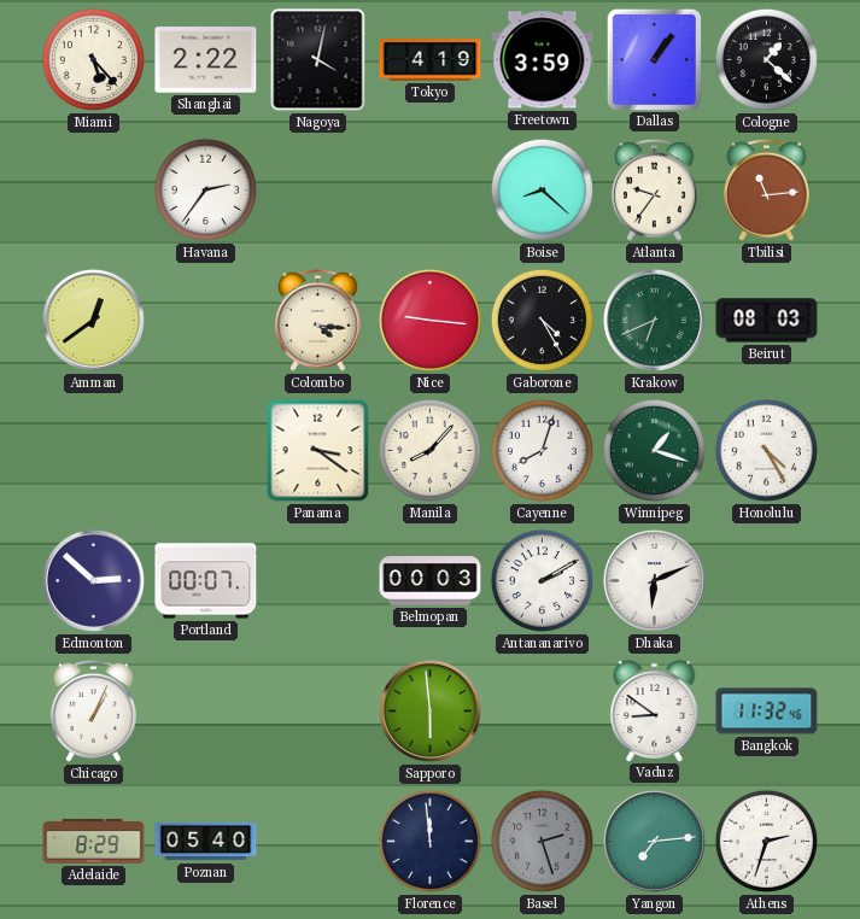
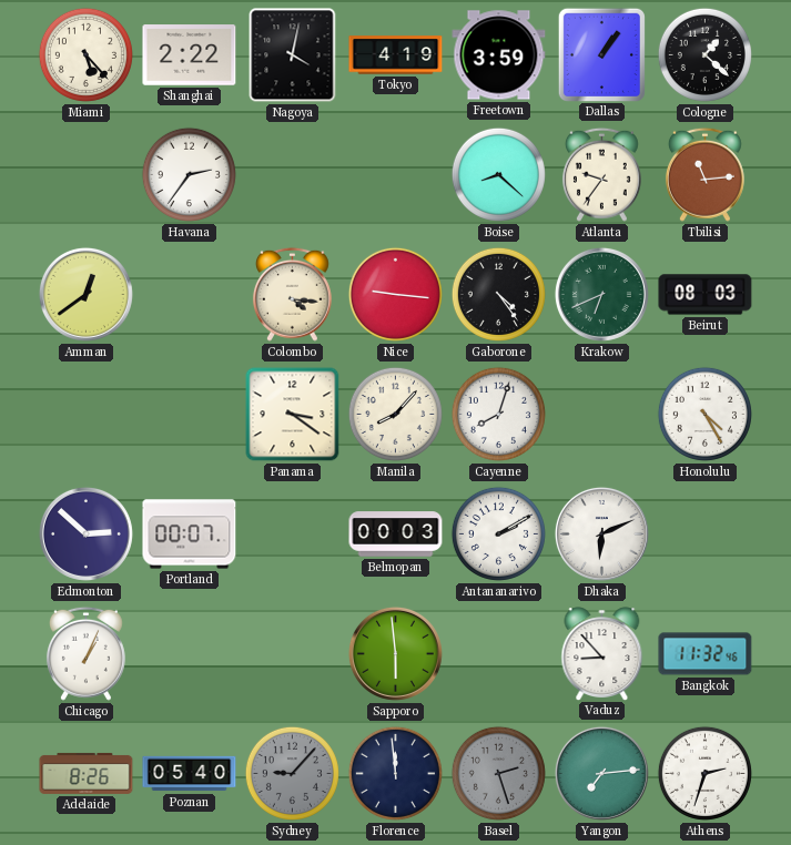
Gaborone: 4:25 -> 4:24
Winnipeg: 1:18 -> none
Vaduz: 8:51 -> 8:53
Adelaide: 8:29 -> 8:26
Sydney: none -> 9:07
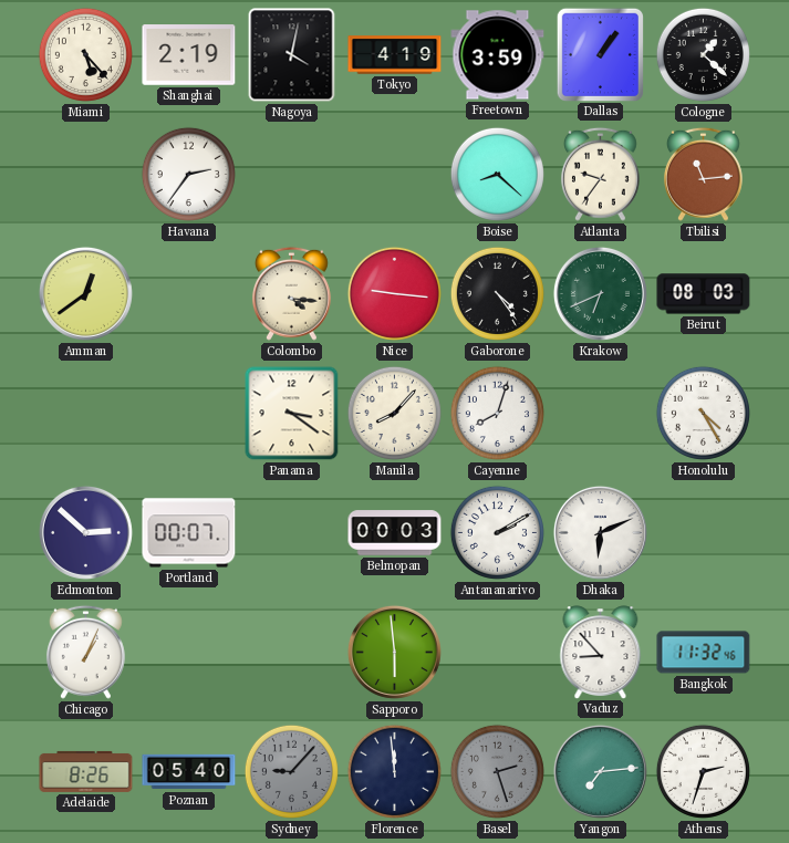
Shanghai: 2:22 -> 2:19
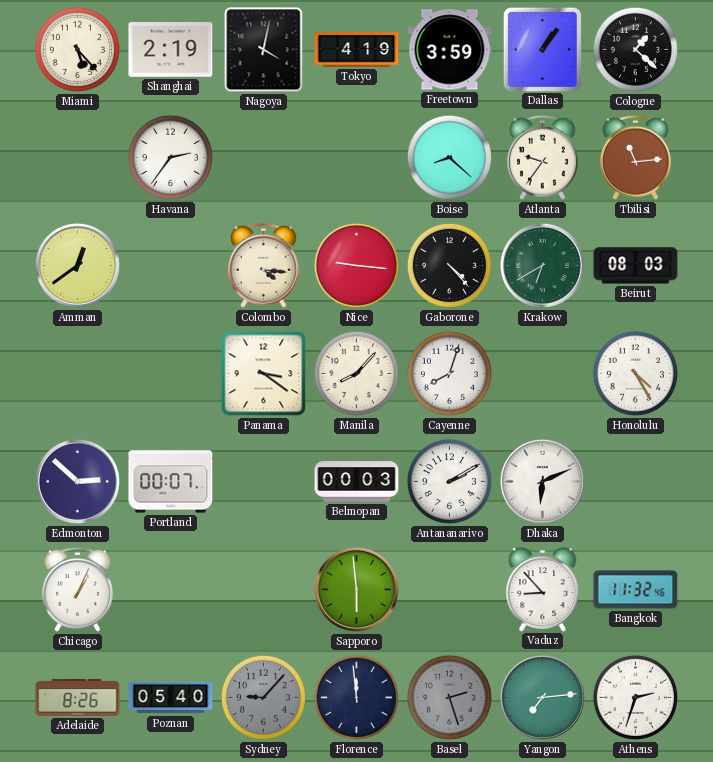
Gaborone: 4:24 -> 4:23
Krakow: 6:41 -> 6:40
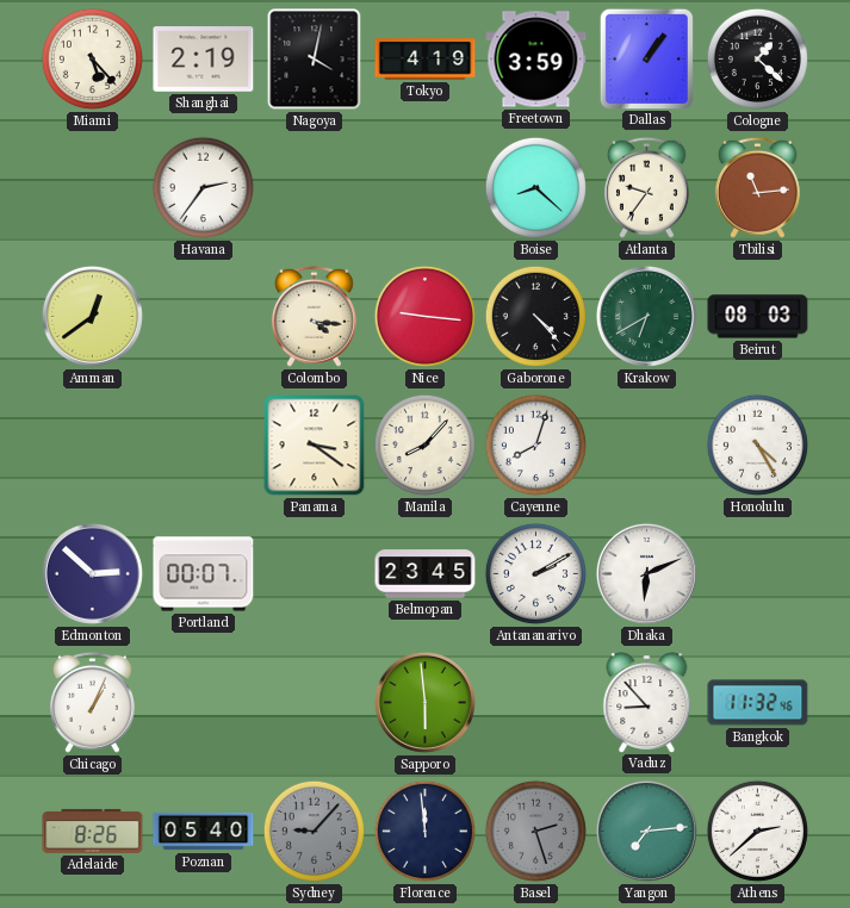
Belmopan: 00:03 -> 23:45
Athens: 2:33 -> 2:38
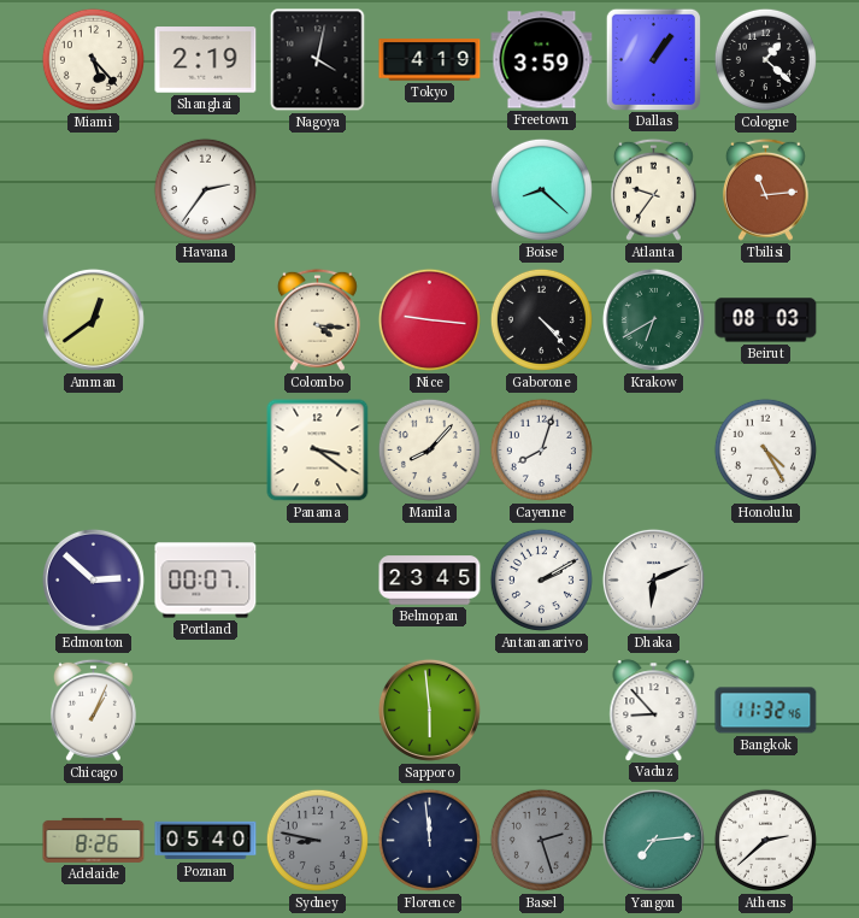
Sydney: 9:07 -> 8:47
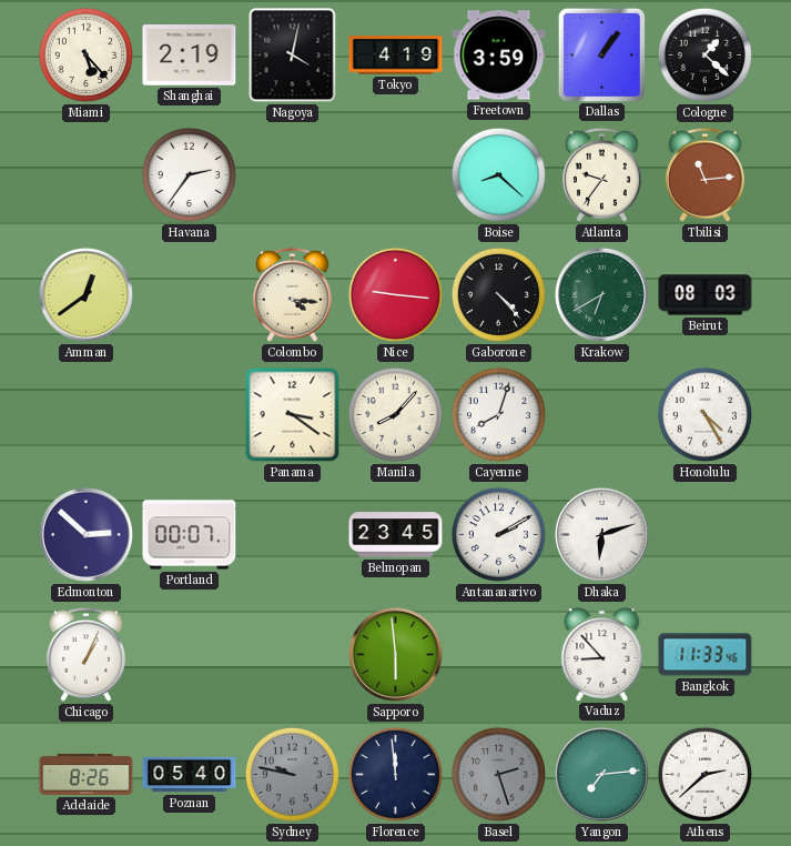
Dhaka: 6:11 -> 6:12
Bangkok: 11:32 -> 11:33
Sydney: 8:47 -> 9:47
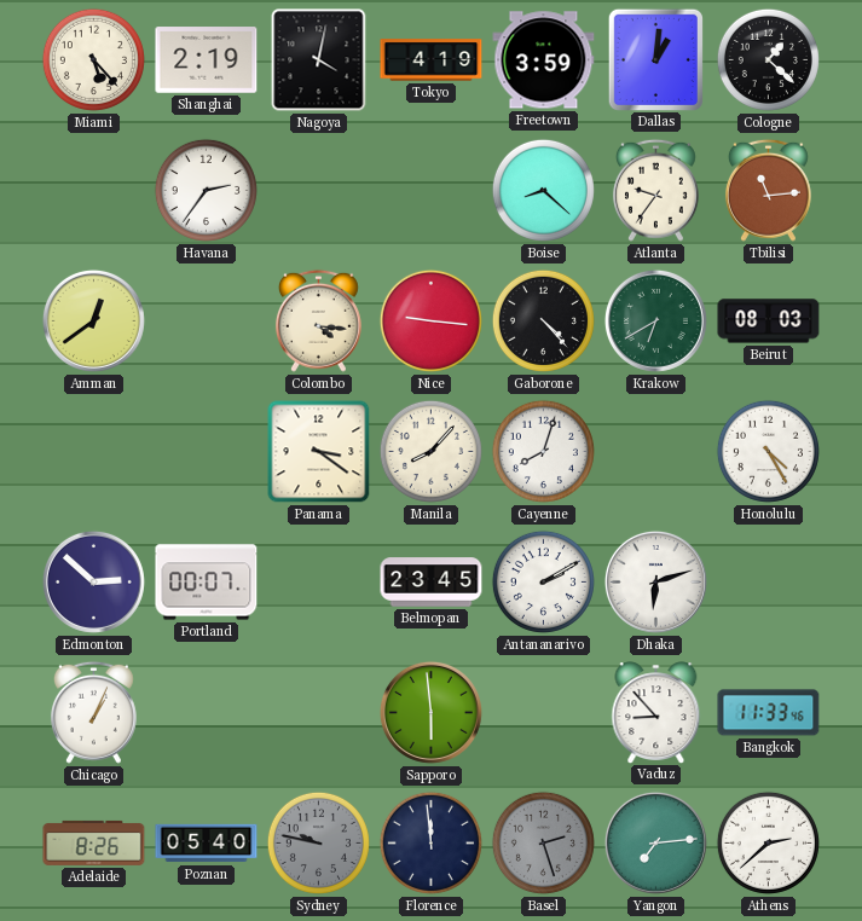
Dallas: 1:06 -> 1:01
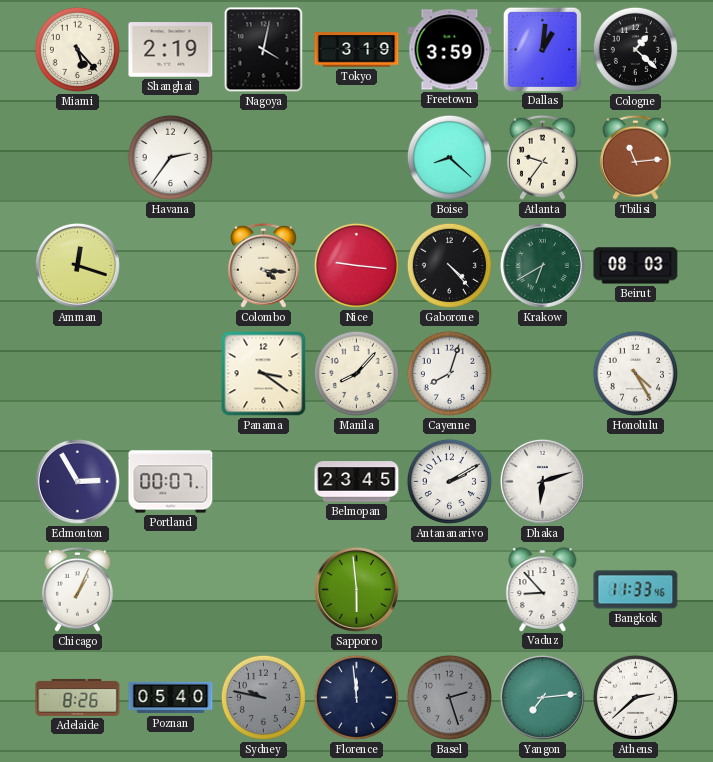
Tokyo: 4:19 -> 3:19
Amman: 12:39 -> 12:18
Edmonton: 2:52 -> 2:55
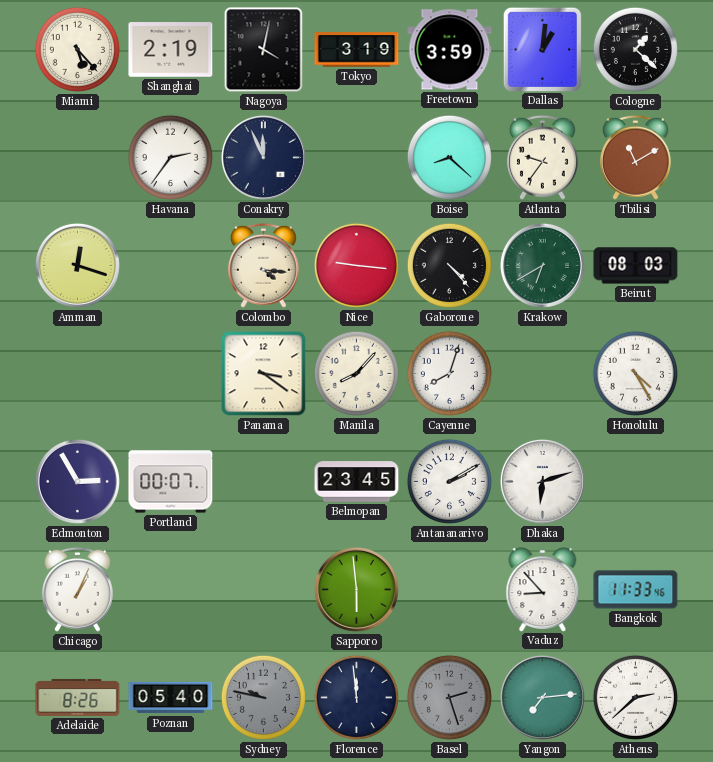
Conakry: none -> 11:56
Tbilisi: 11:14 -> 11:10
